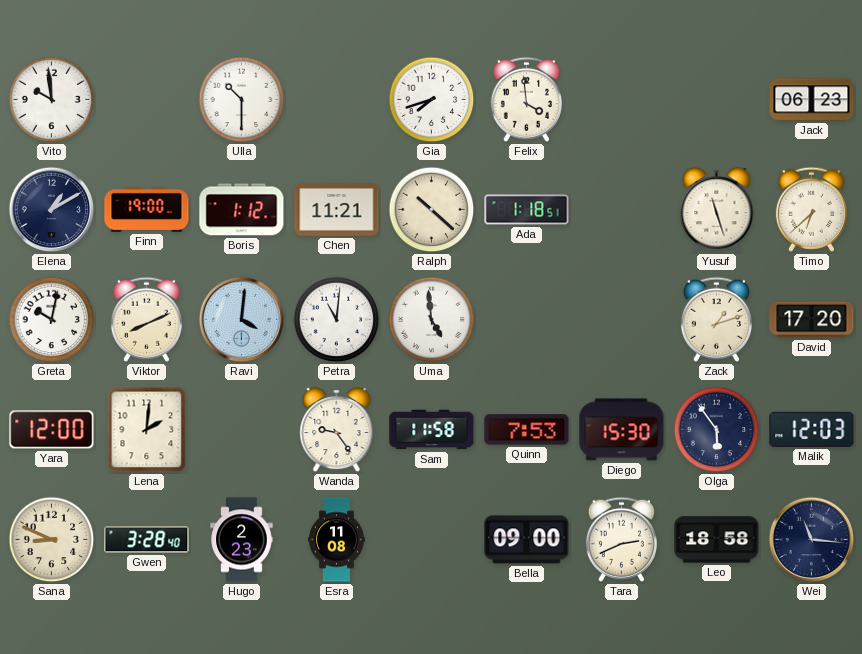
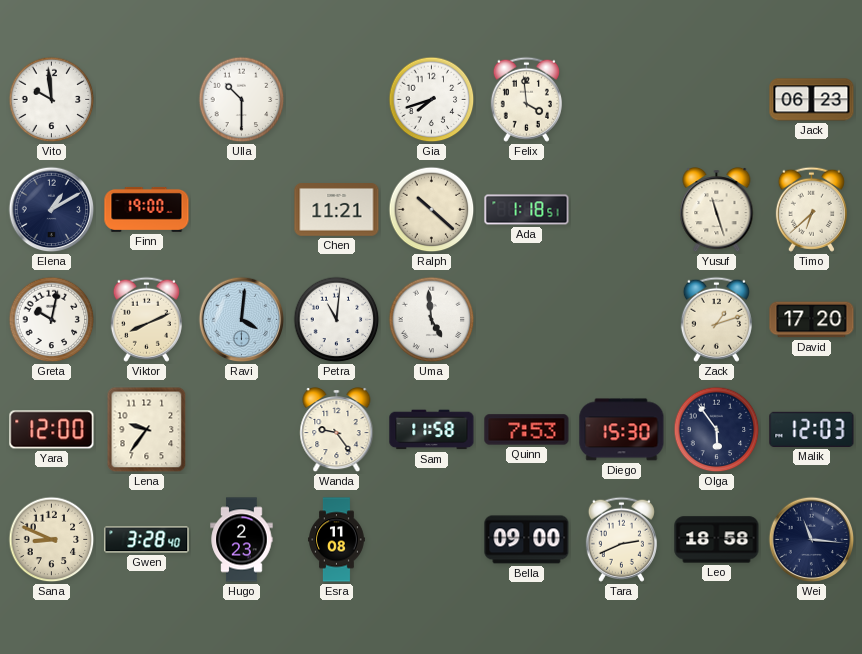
Boris: 1:12 -> none
Lena: 2:01 -> 9:36
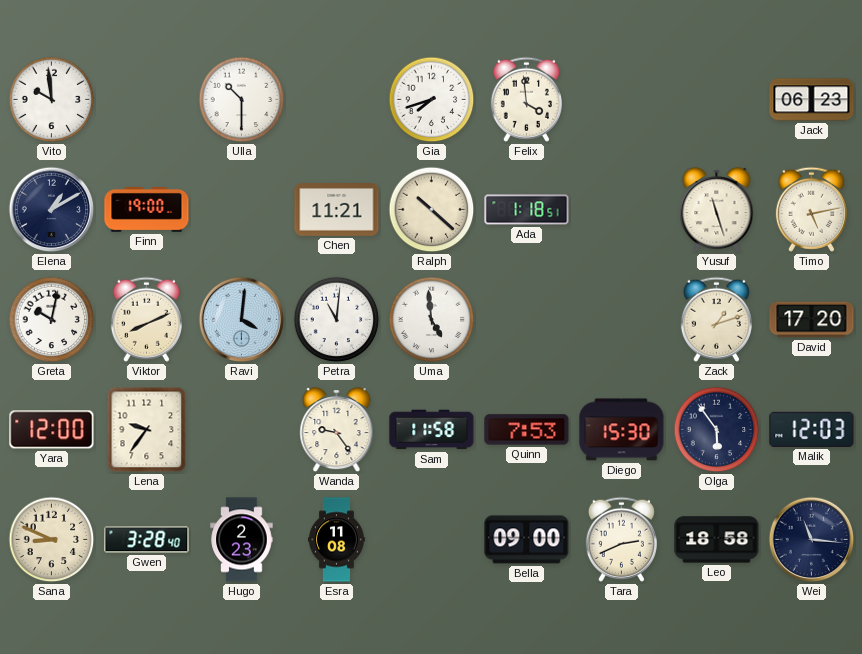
Timo: 6:38 -> 5:13
